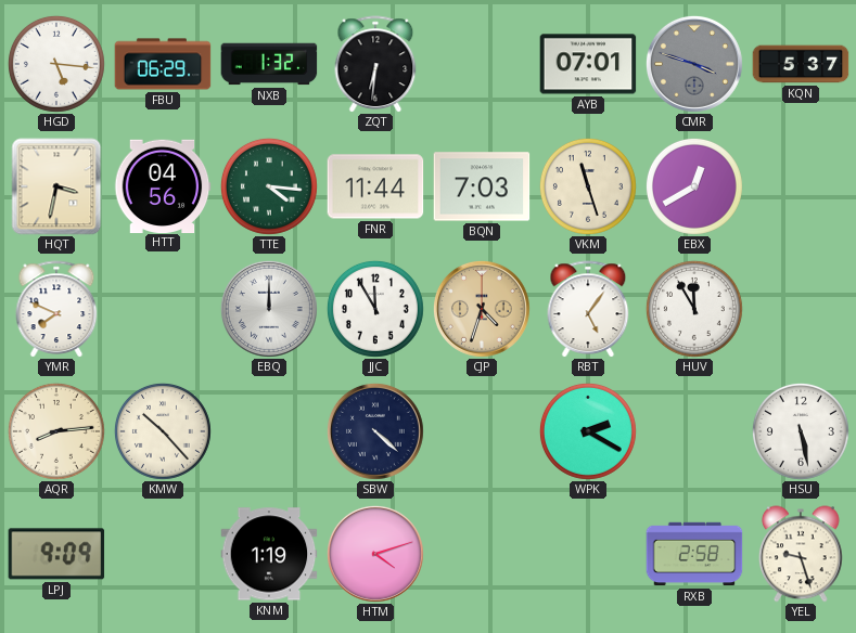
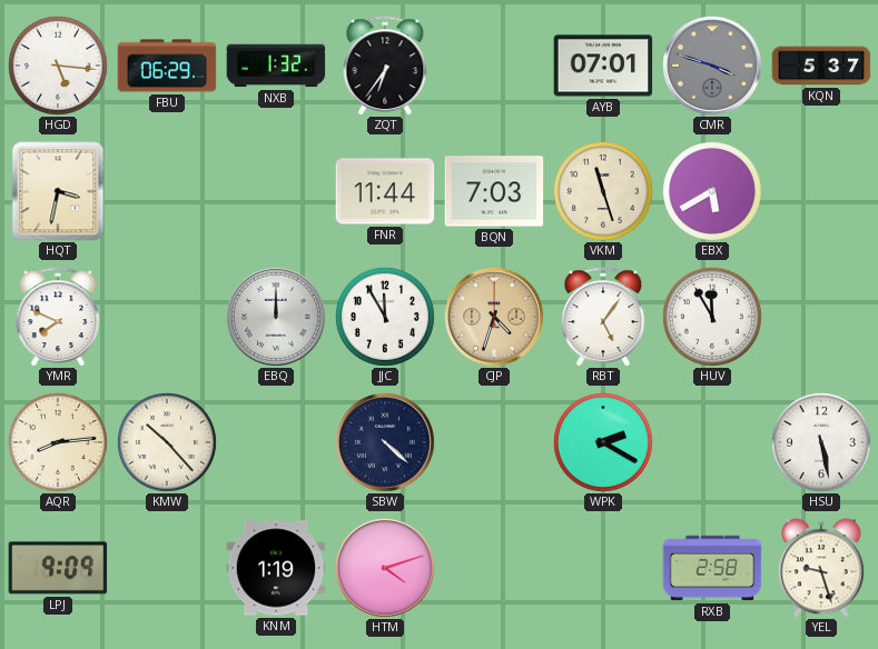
ZQT: 6:31 -> 6:36
HTT: 04:56 -> none
TTE: 4:16 -> none
EBX: 12:40 -> 5:40
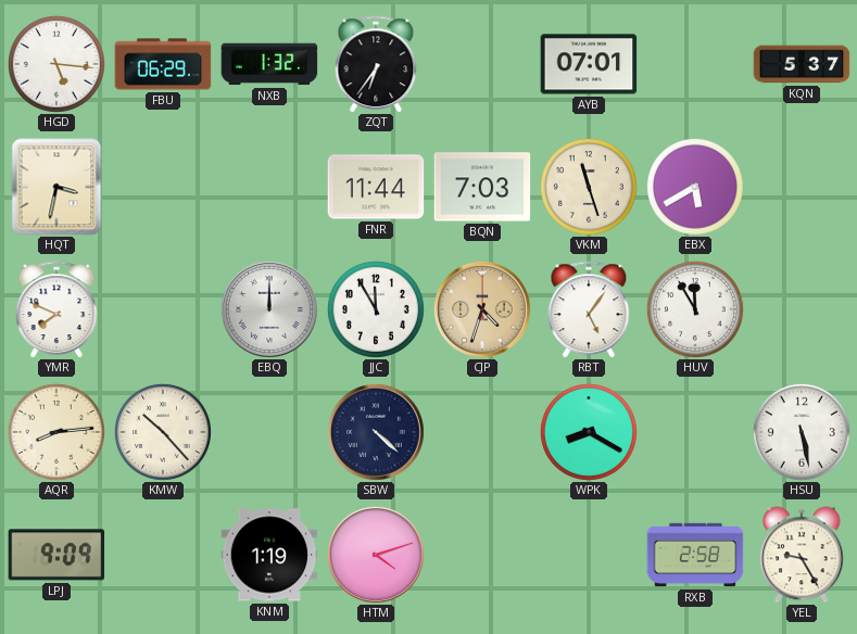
CMR: 3:48 -> none
WPK: 2:20 -> 8:20
YEL: 9:27 -> 9:25
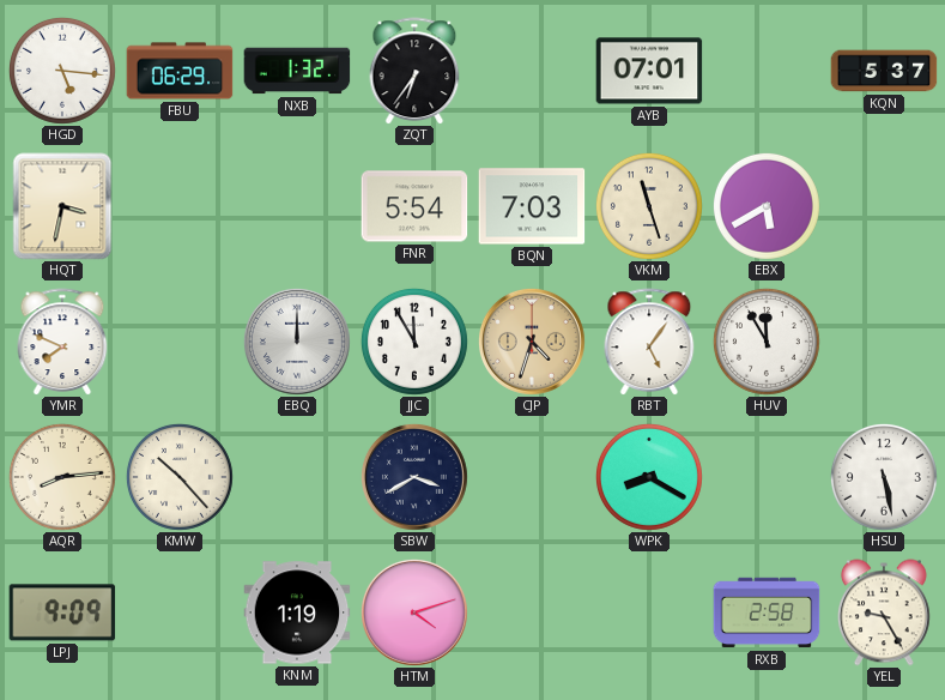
FNR: 11:44 -> 5:54
SBW: 4:22 -> 3:40
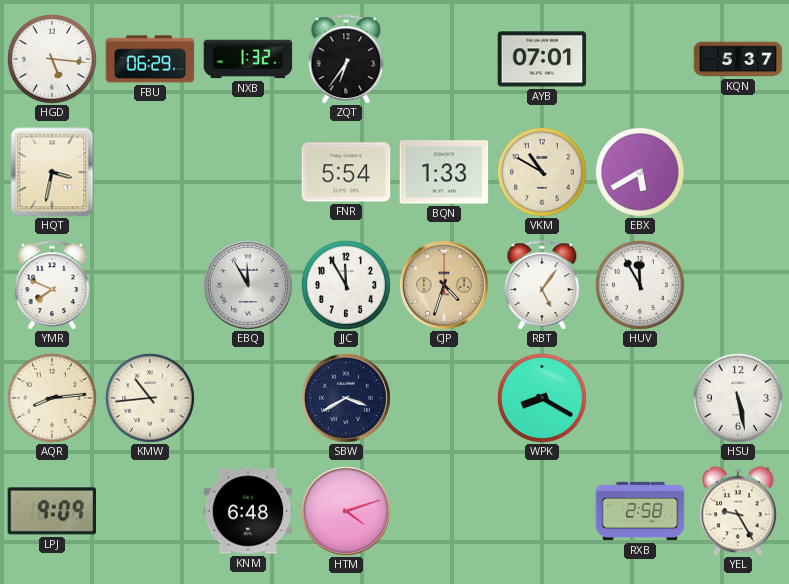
BQN: 7:03 -> 1:33
VKM: 11:27 -> 10:50
EBQ: 12:00 -> 11:55
KMW: 10:23 -> 10:44
KNM: 1:19 -> 6:48
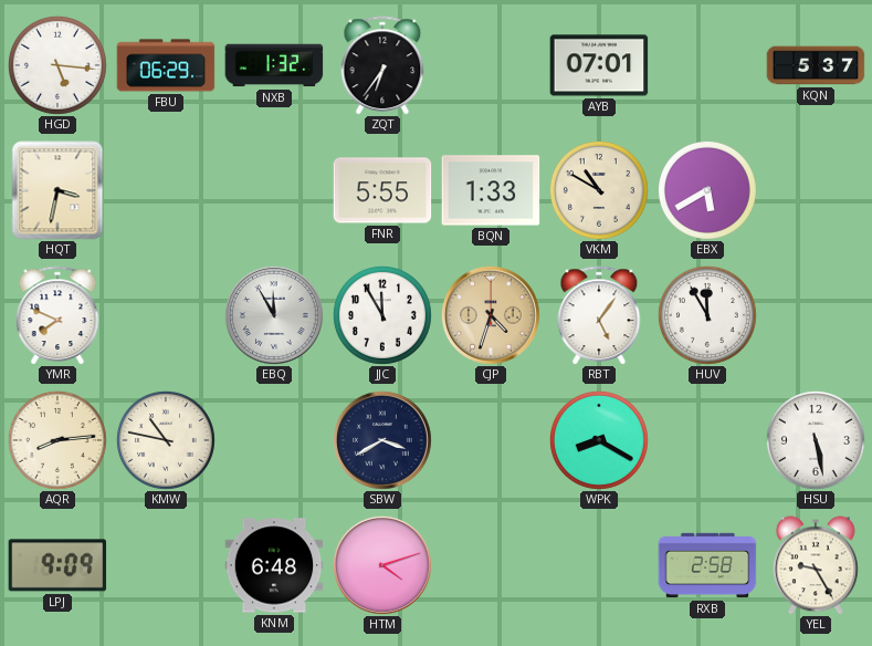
FNR: 5:54 -> 5:55
KMW: 10:44 -> 10:47
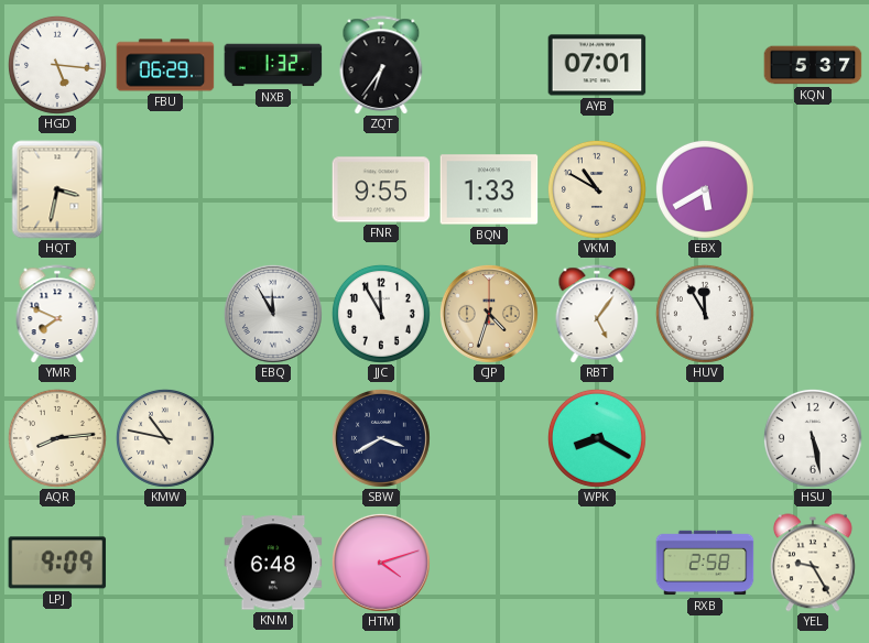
FNR: 5:55 -> 9:55
